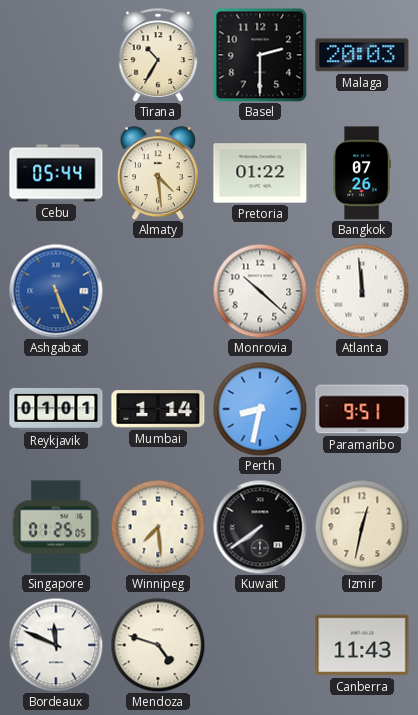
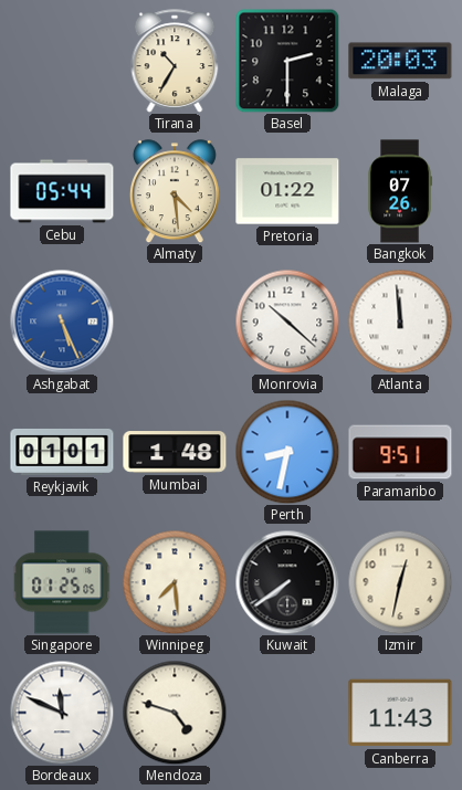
Mumbai: 1:14 -> 1:48
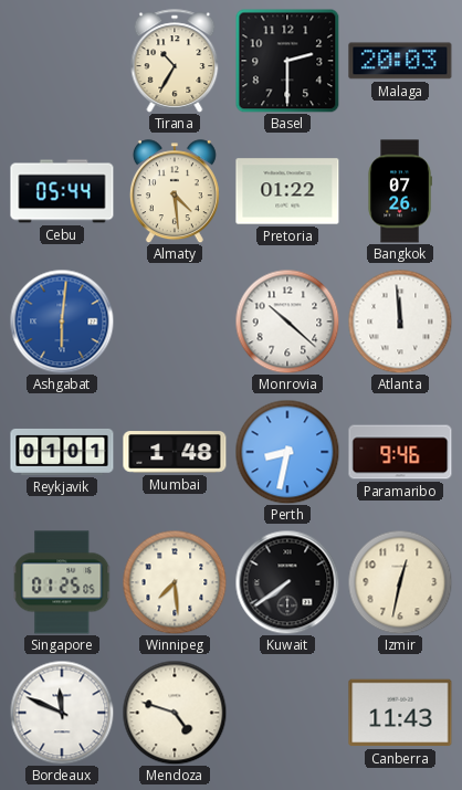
Ashgabat: 5:26 -> 6:01
Paramaribo: 9:51 -> 9:46
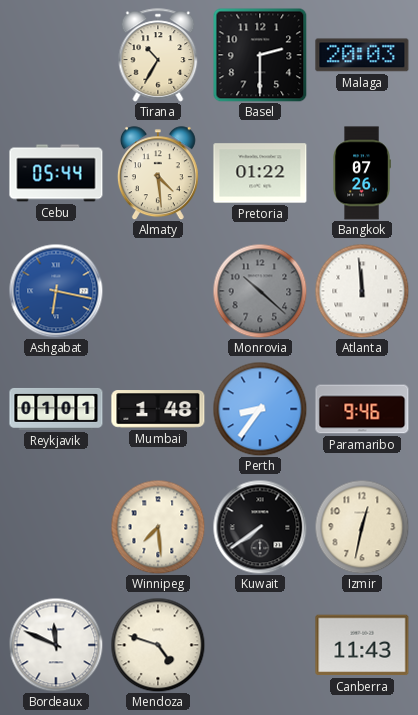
Ashgabat: 6:01 -> 6:17
Monrovia dial: white -> grey
Perth: 8:32 -> 8:36
Singapore: 01:25 -> none
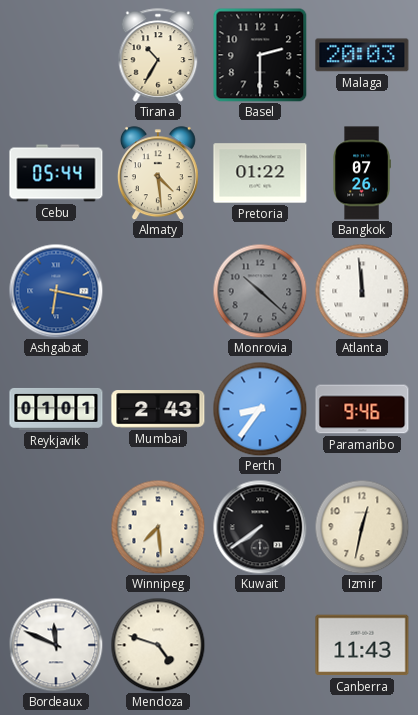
Mumbai: 1:48 -> 2:43
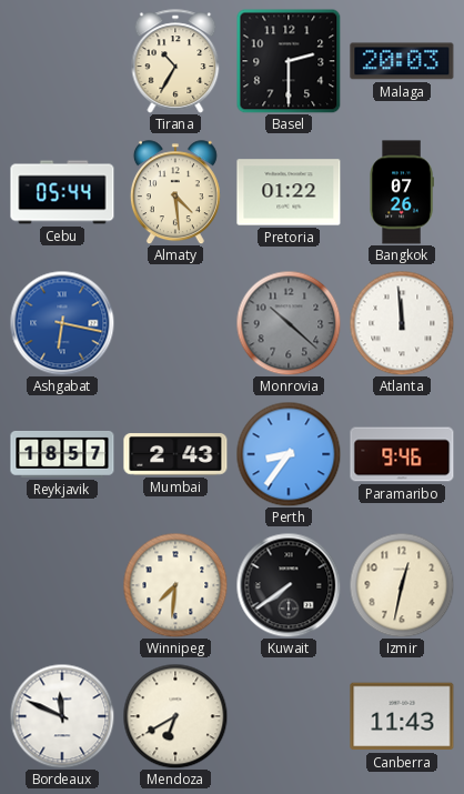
Reykjavik: 01:01 -> 18:57
Winnipeg: 7:29 -> 7:31
Mendoza: 4:48 -> 6:40
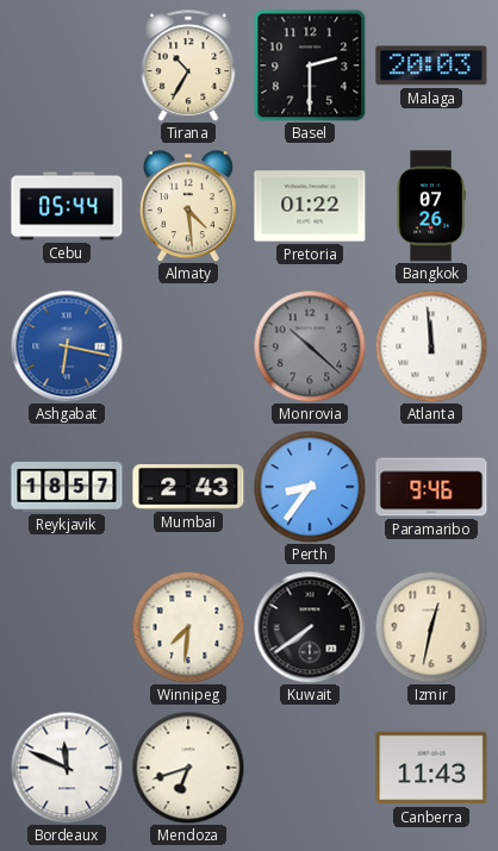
Mendoza: 6:40 -> 6:42
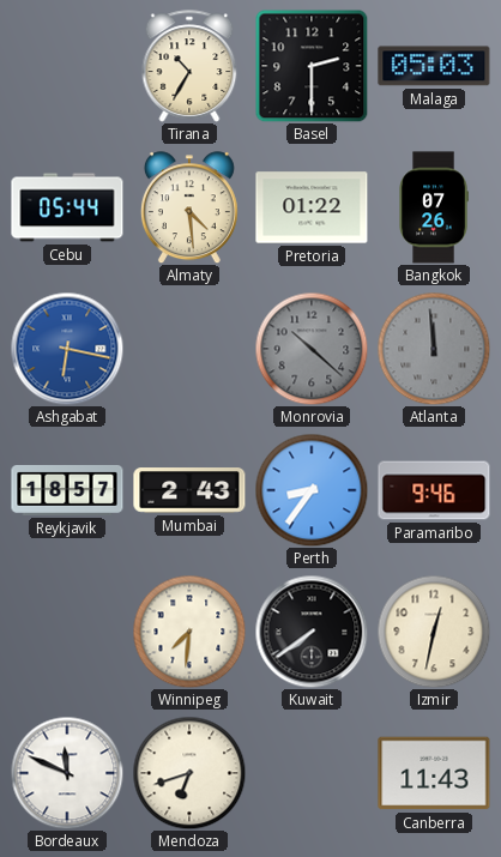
Malaga: 20:03 -> 05:03
Atlanta dial: white -> grey
